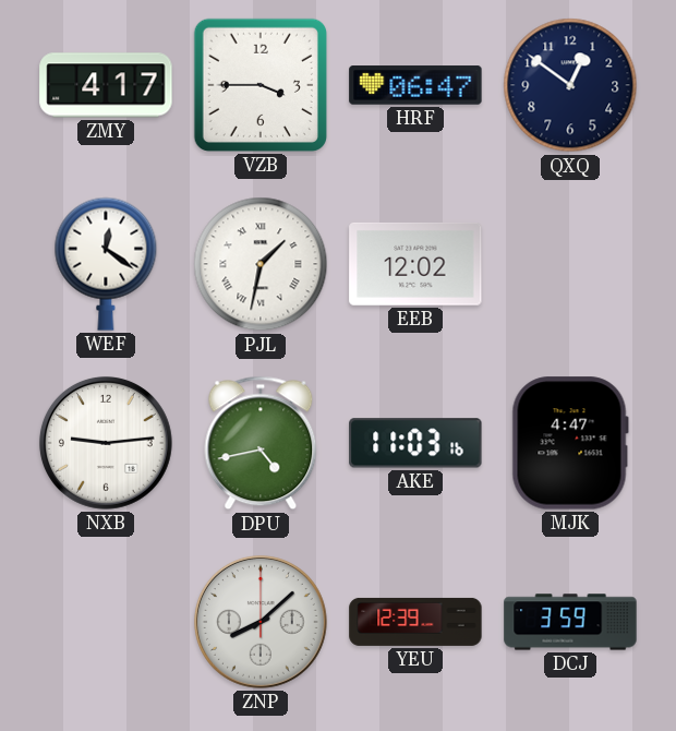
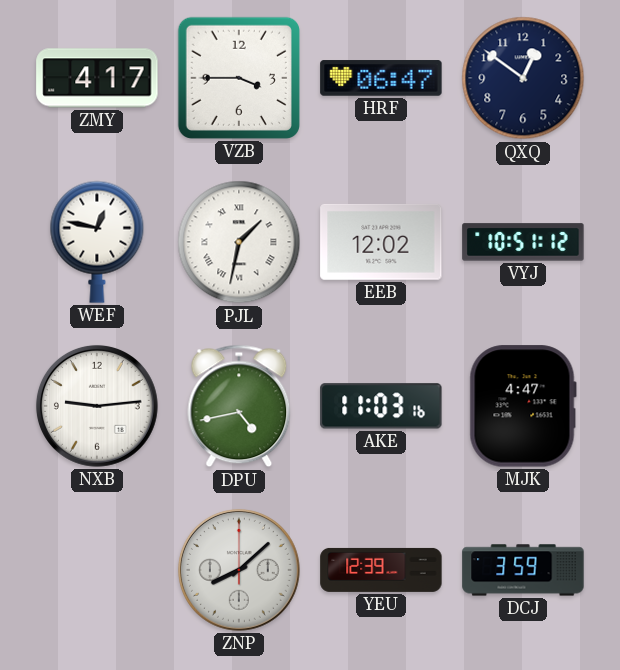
WEF: 12:21 -> 12:47
VYJ: none -> 10:51
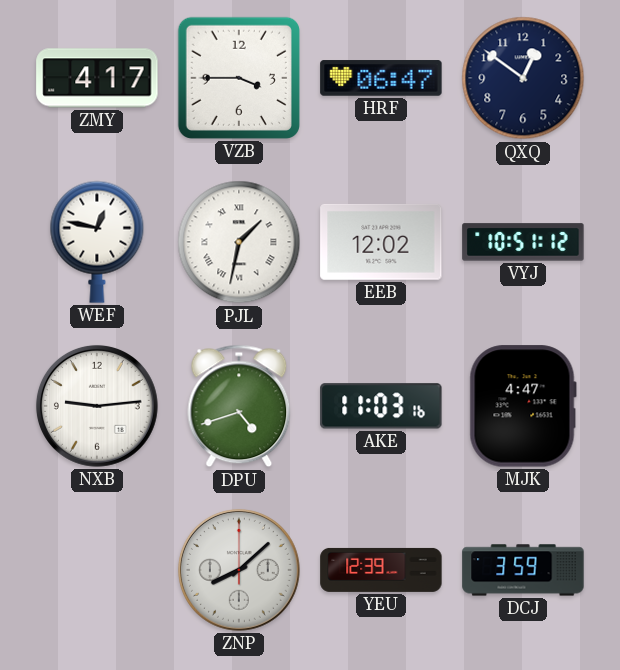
DPU: 4:43 -> 4:42
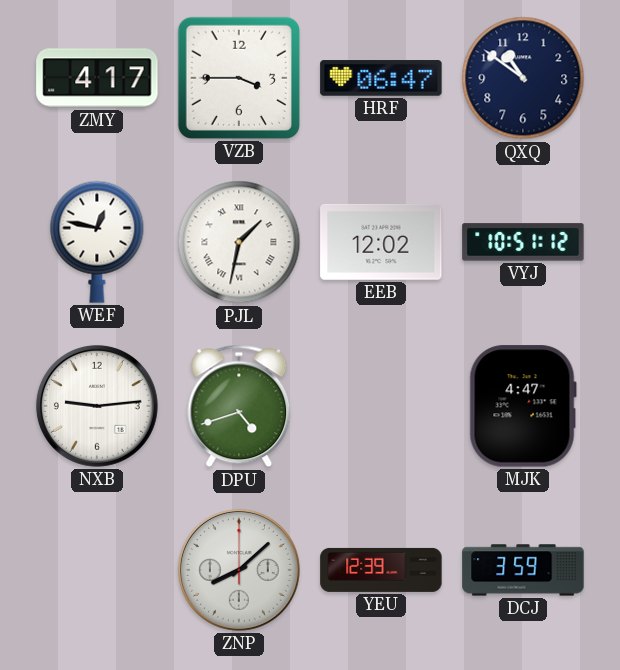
QXQ: 12:51 -> 10:51
AKE: 11:03 -> none
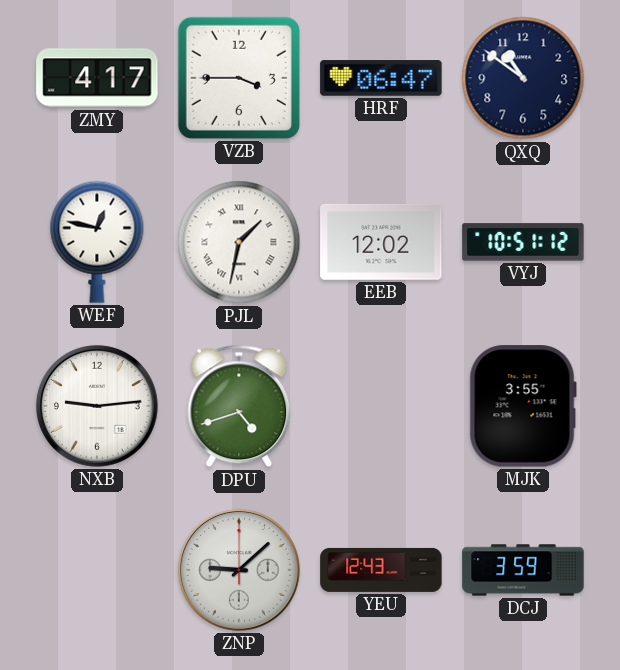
MJK: 4:47 -> 3:55
ZNP: 8:08 -> 9:08
YEU: 12:39 -> 12:43
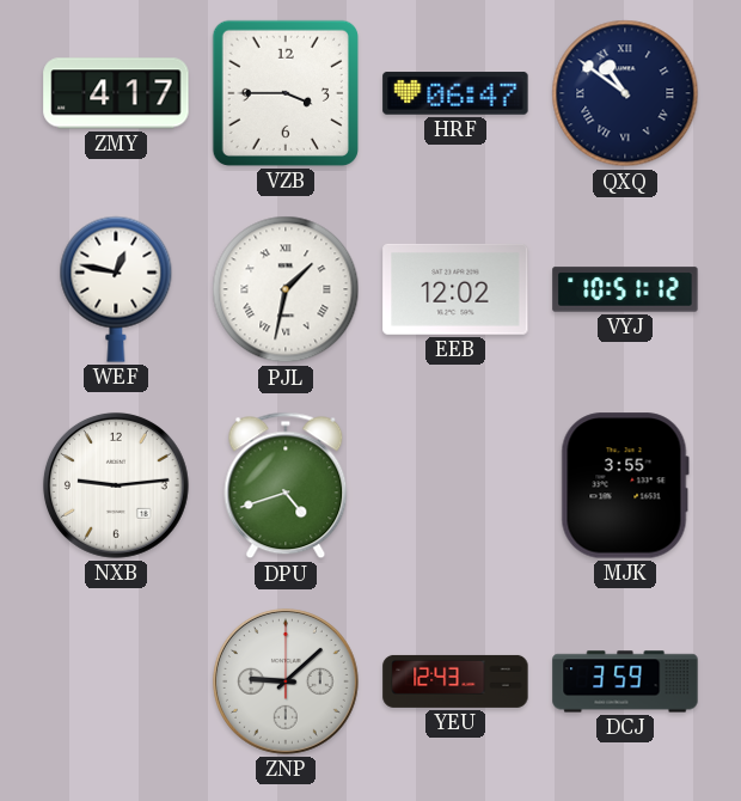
QXQ numerals: Arabic -> Roman
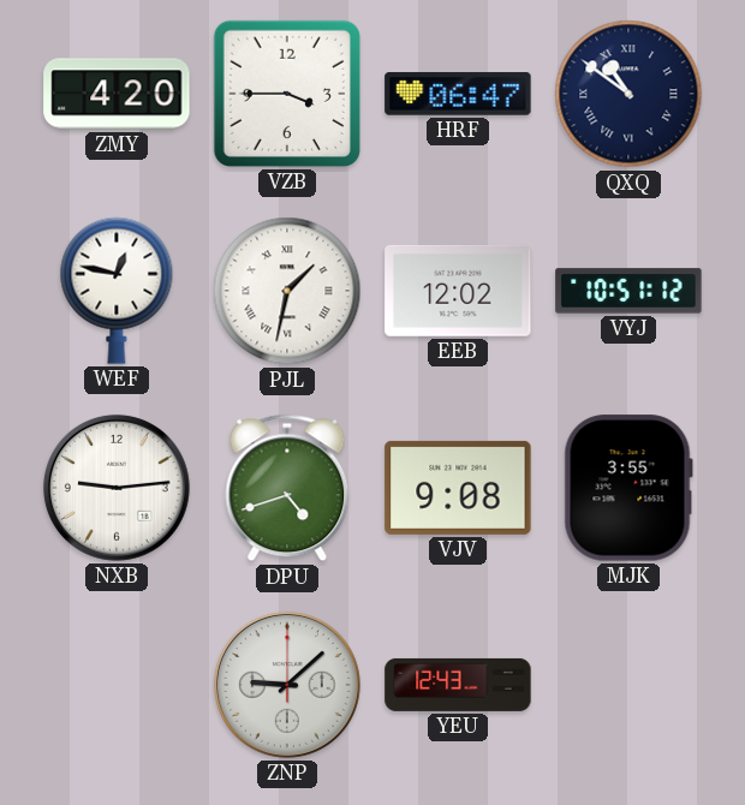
ZMY: 4:17 -> 4:20
VJV: none -> 9:08
DCJ: 3:59 -> none
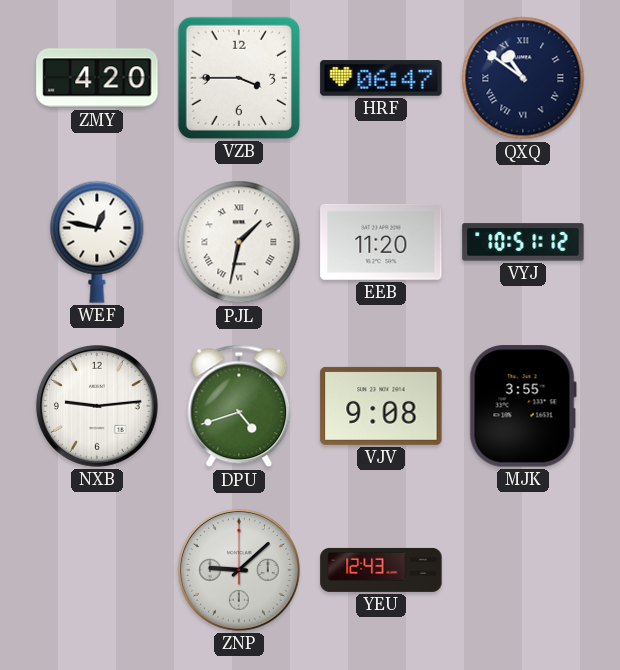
EEB: 12:02 -> 11:20
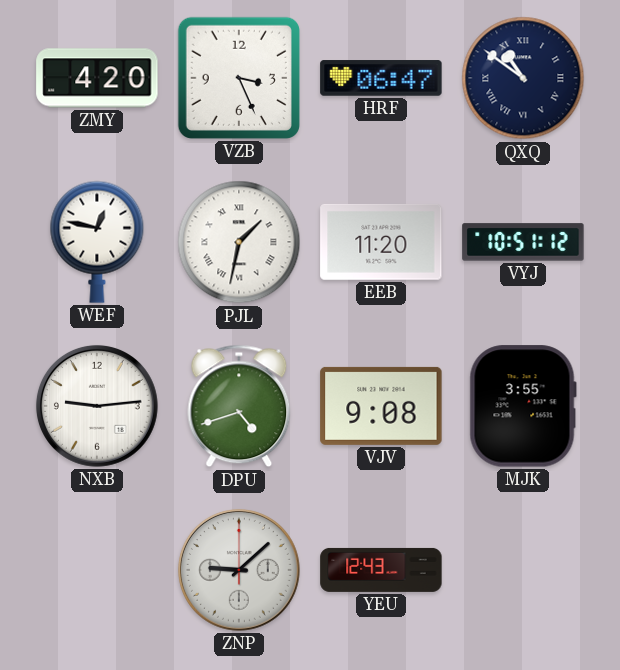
VZB: 3:45 -> 3:26
